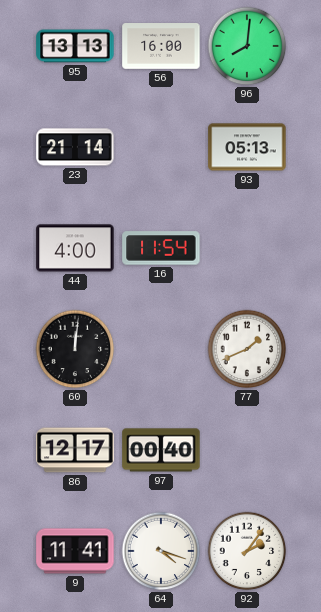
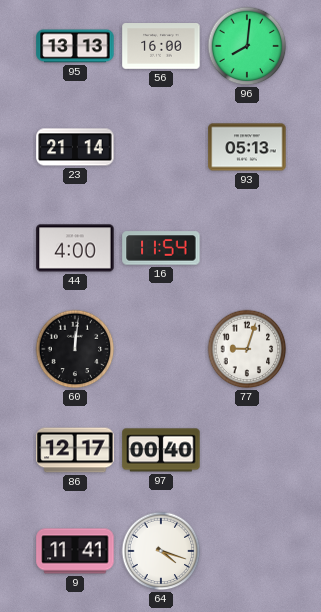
77: 1:41 -> 9:03
92: 2:06 -> none
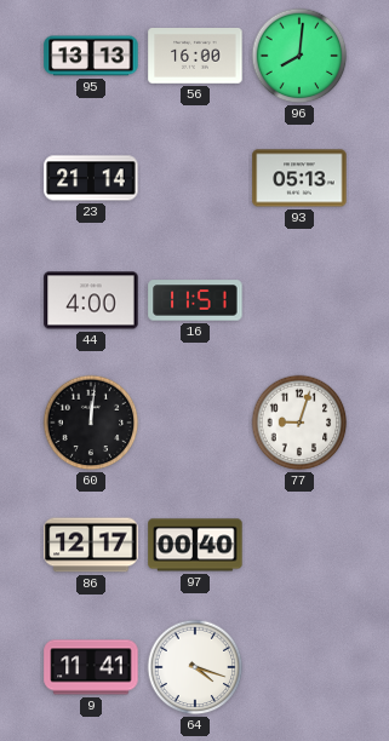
16: 11:54 -> 11:51
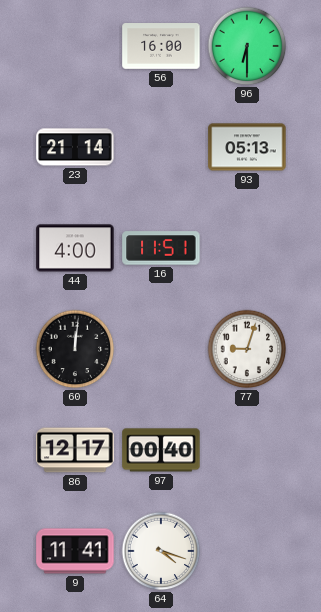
95: 13:13 -> none
96: 8:01 -> 6:30
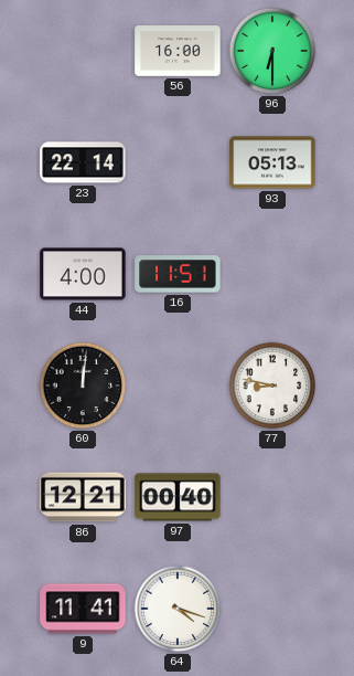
23: 21:14 -> 22:14
77: 9:03 -> 8:47
86: 12:17 -> 12:21
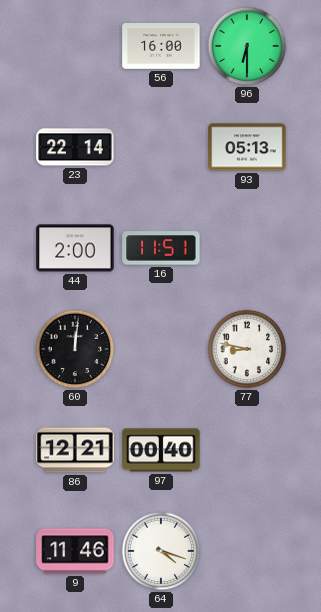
44: 4:00 -> 2:00
9: 11:41 -> 11:46
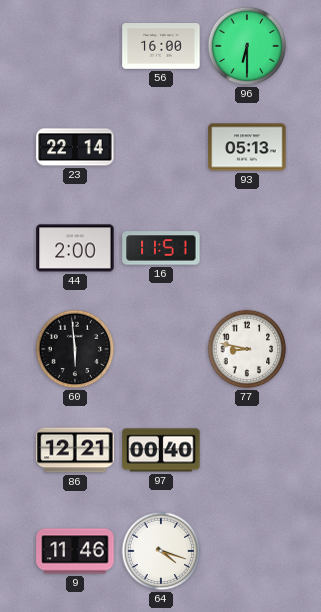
60: 12:01 -> 5:59
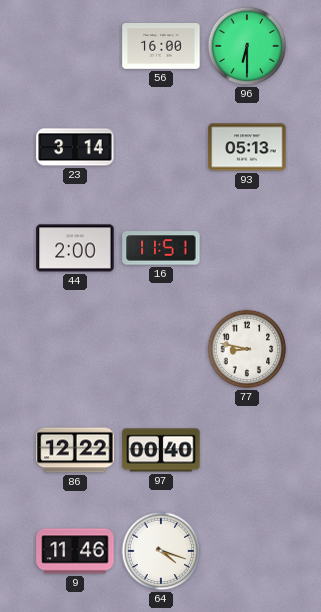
23: 22:14 -> 3:14
60: 5:59 -> none
86: 12:21 -> 12:22
